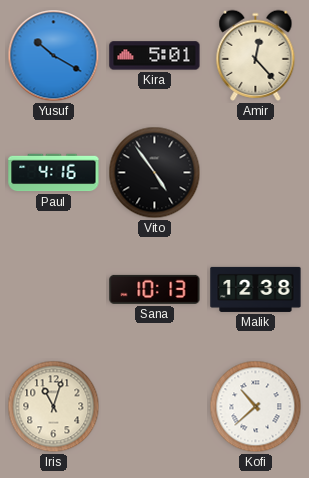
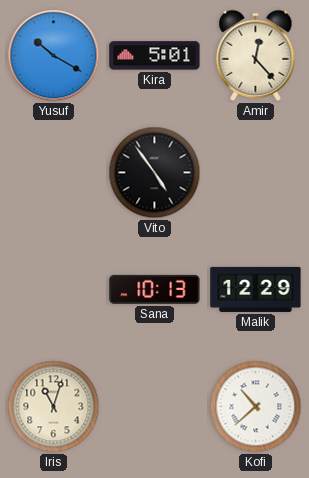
Paul: 4:16 -> none
Malik: 12:38 -> 12:29
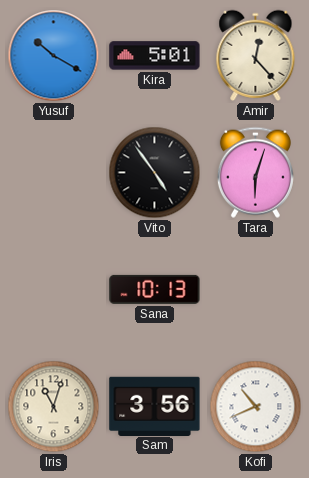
Tara: none -> 6:03
Malik: 12:29 -> none
Sam: none -> 3:56
Kofi: 10:38 -> 10:41
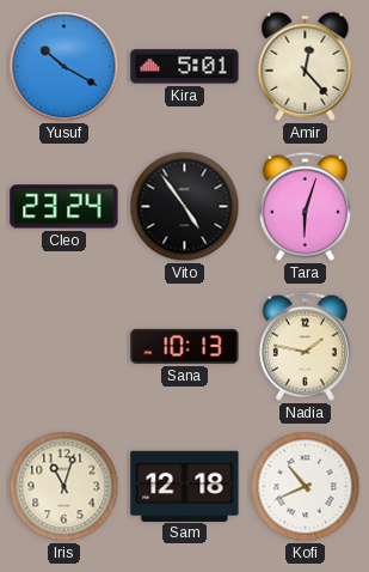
Cleo: none -> 23:24
Nadia: none -> 1:47
Sam: 3:56 -> 12:18
